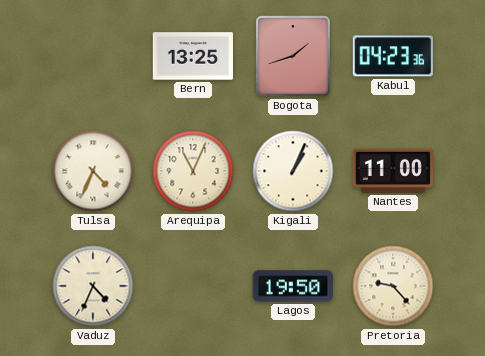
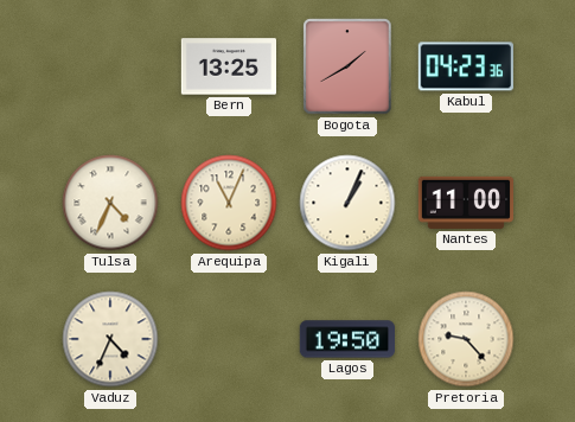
Bogota: 1:42 -> 1:40
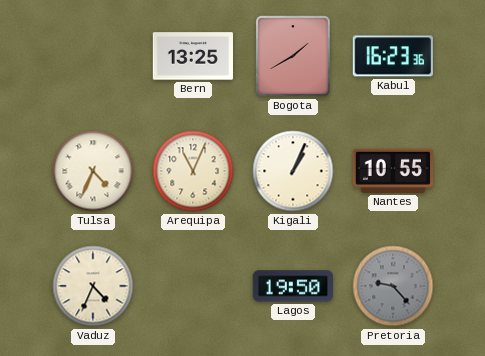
Kabul: 04:23 -> 16:23
Nantes: 11:00 -> 10:55
Pretoria dial: cream -> grey
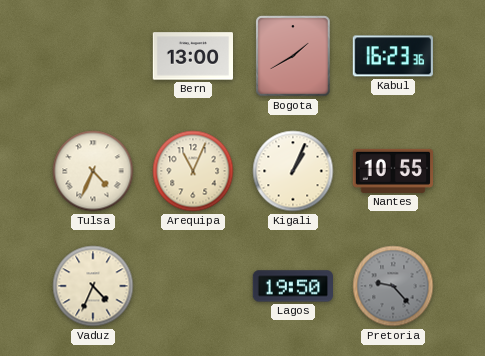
Bern: 13:25 -> 13:00
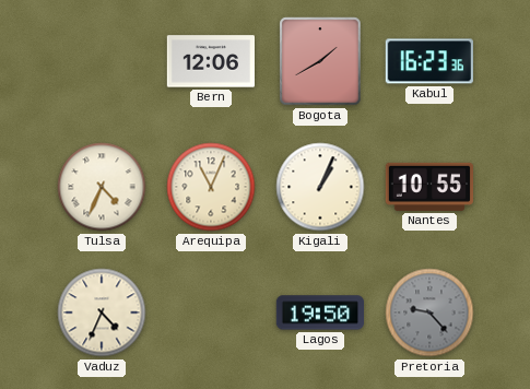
Bern: 13:00 -> 12:06
